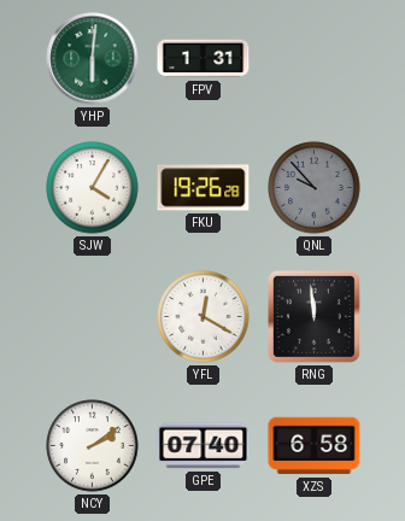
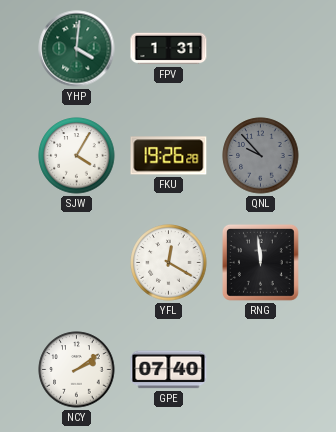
YHP: 6:01 -> 4:01
XZS: 6:58 -> none
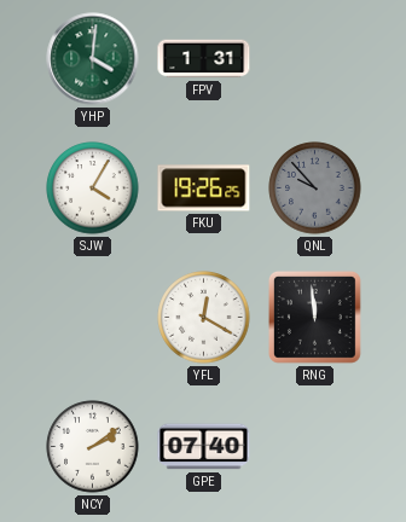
FKU: 19:26:28 -> 19:26:25
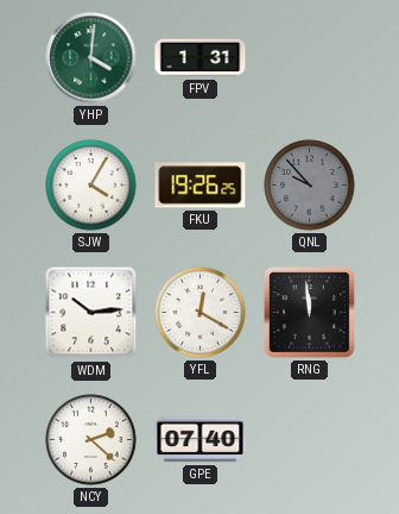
WDM: none -> 10:14
NCY: 2:09 -> 2:22
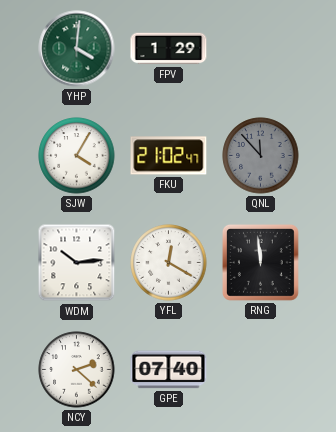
FPV: 1:31 -> 1:29
FKU: 19:26 -> 21:02
QNL: 9:53 -> 11:53
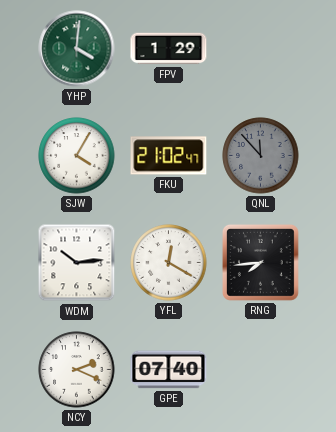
RNG: 11:59 -> 7:44
NCY: 2:22 -> 2:19
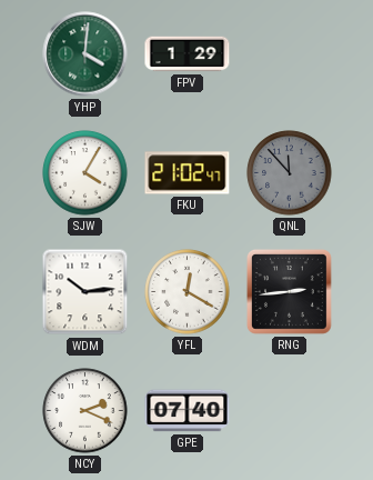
RNG: 7:44 -> 2:44
